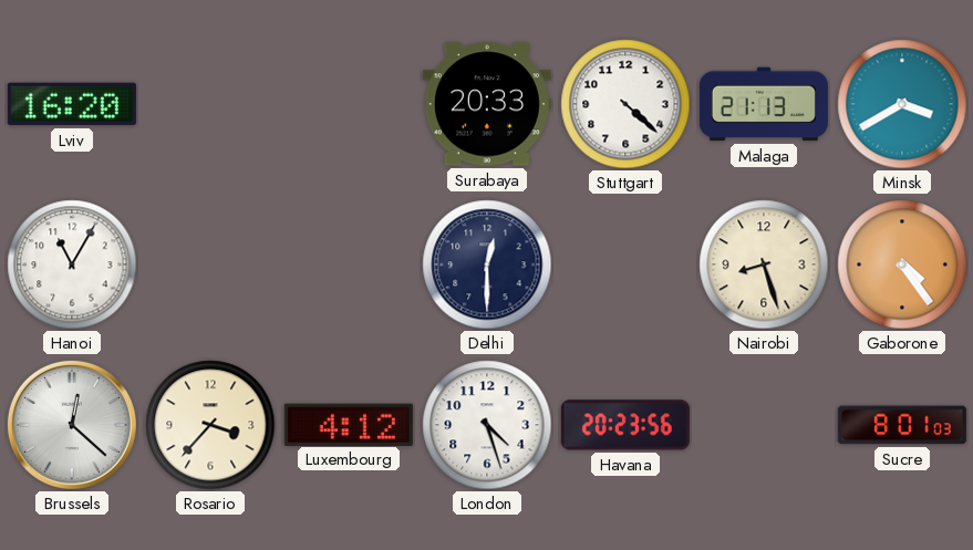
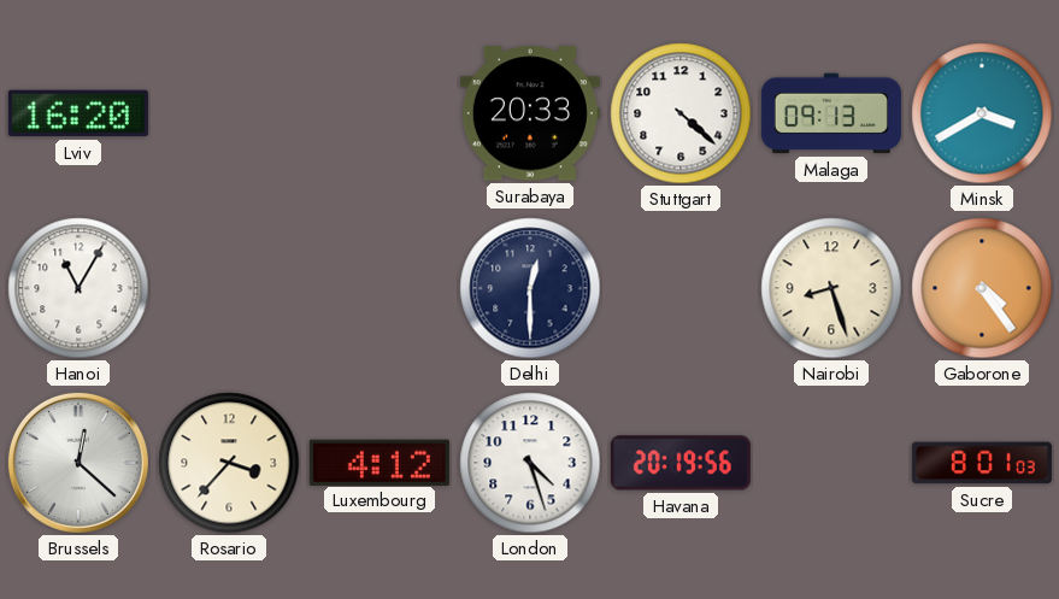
Malaga: 21:13 -> 09:13
Havana: 20:23 -> 20:19
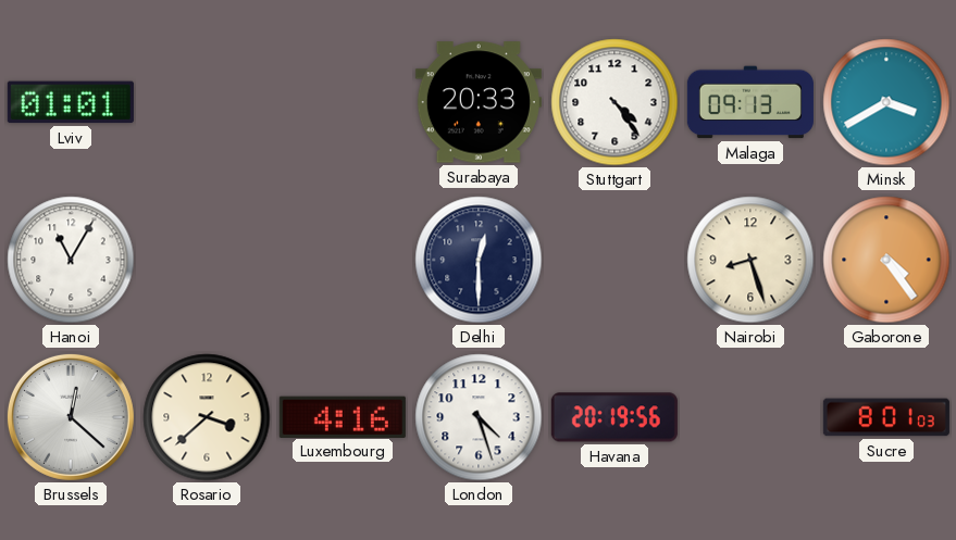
Lviv: 16:20 -> 01:01
Stuttgart: 4:22 -> 4:24
Rosario: 3:37 -> 3:38
Luxembourg: 4:12 -> 4:16
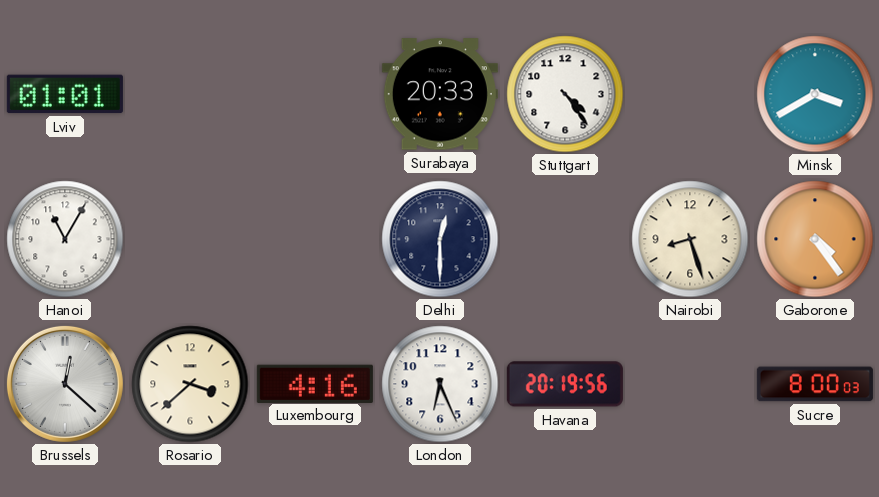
Malaga: 09:13 -> none
London: 4:27 -> 6:26
Sucre: 8:01 -> 8:00
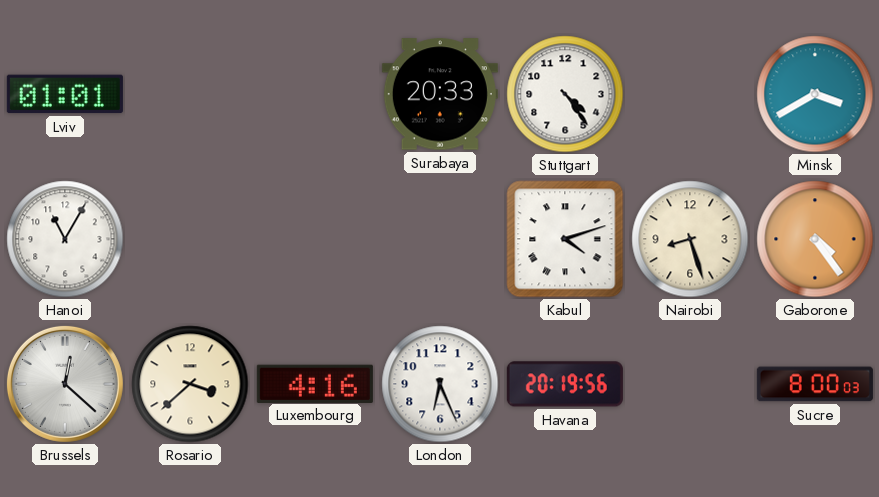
Delhi: 12:30 -> none
Kabul: none -> 4:12
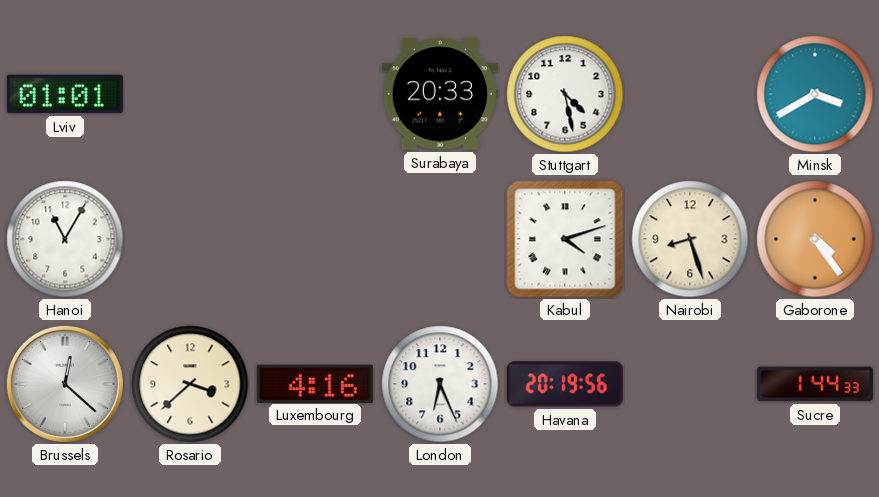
Stuttgart: 4:24 -> 4:28
Sucre: 8:00 -> 1:44
